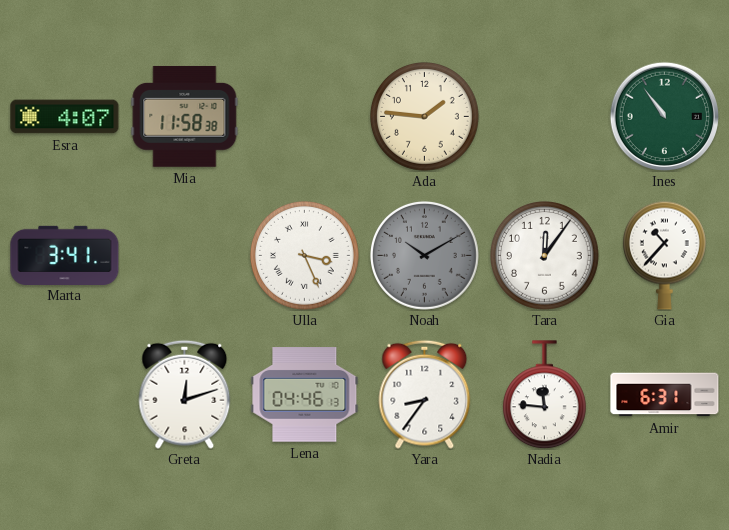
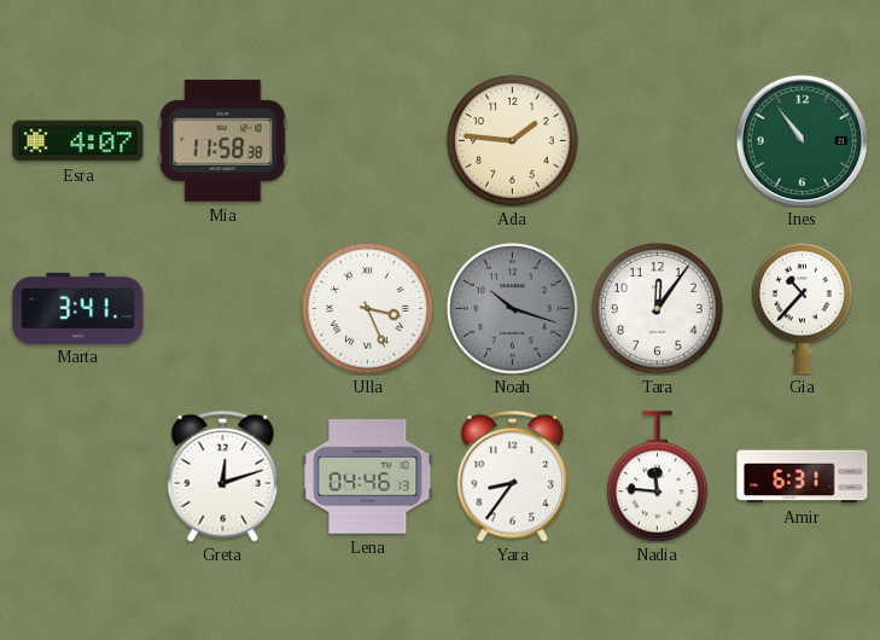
Noah: 10:10 -> 10:18
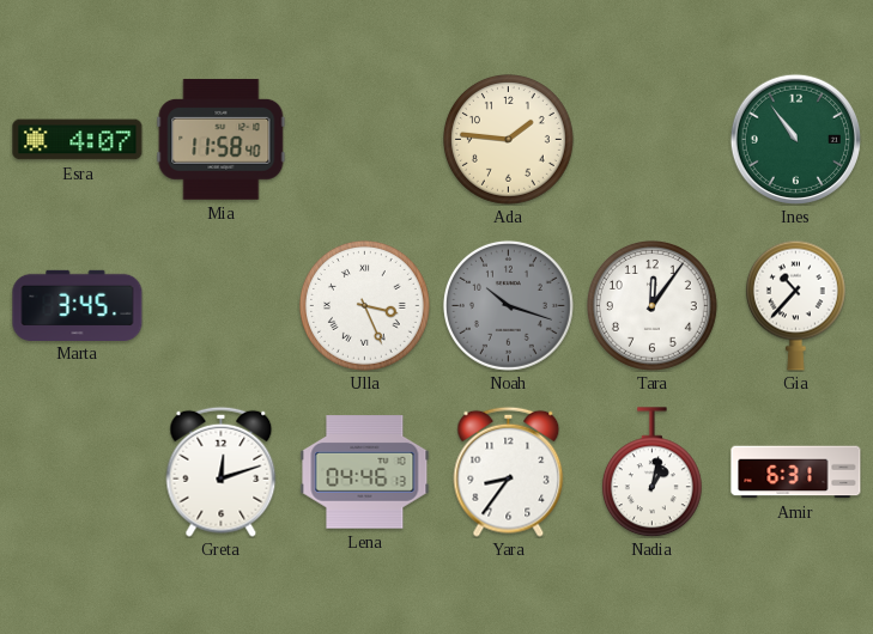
Mia: 11:58:38 -> 11:58:40
Marta: 3:41 -> 3:45
Nadia: 11:46 -> 1:02
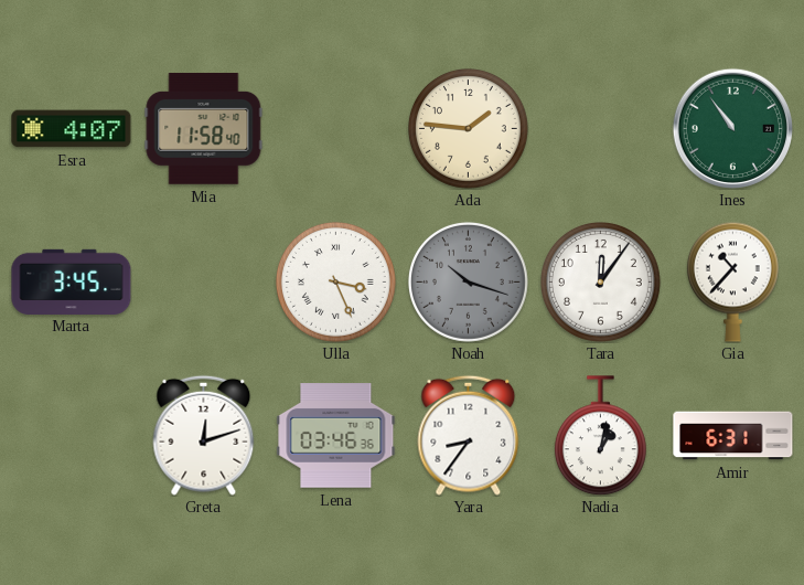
Lena: 04:46 -> 03:46
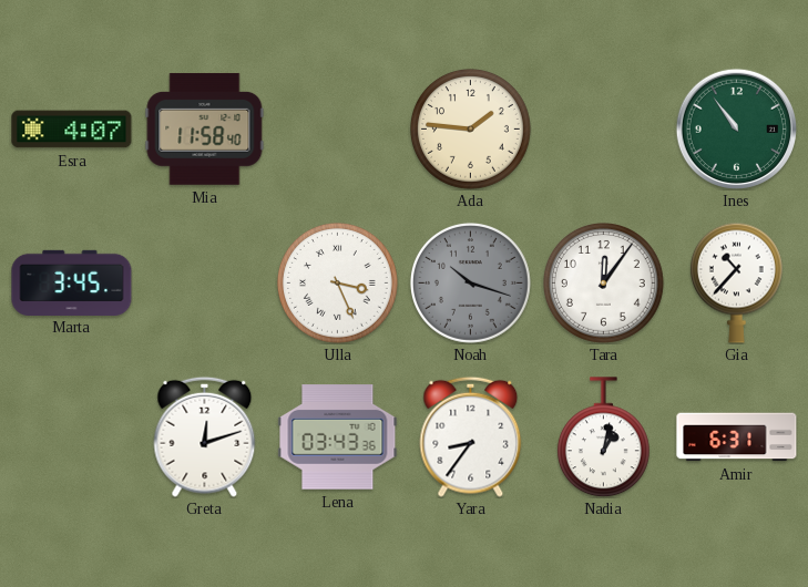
Lena: 03:46 -> 03:43
